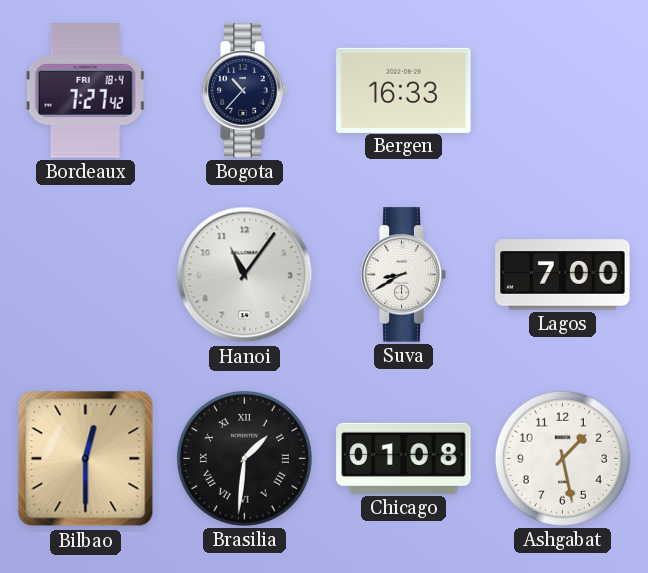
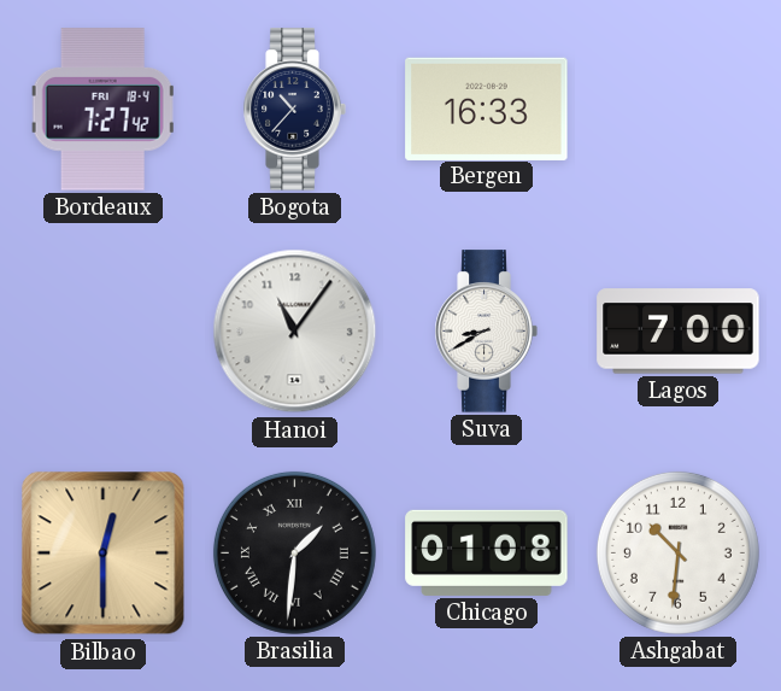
Ashgabat: 1:28 -> 10:31
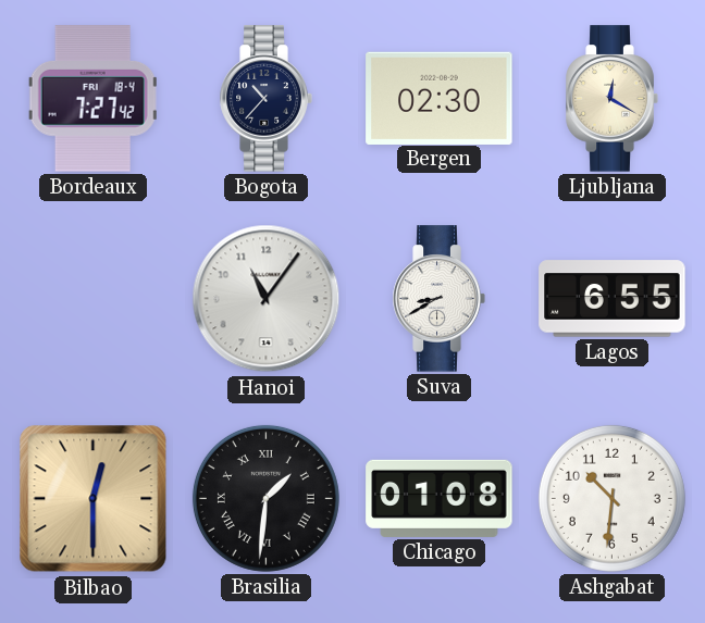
Bergen: 16:33 -> 02:30
Ljubljana: none -> 12:20
Lagos: 7:00 -> 6:55
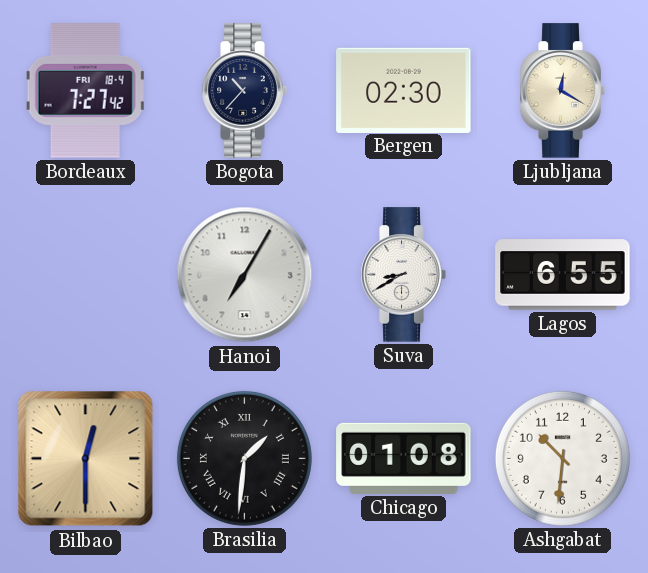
Hanoi: 11:06 -> 7:05
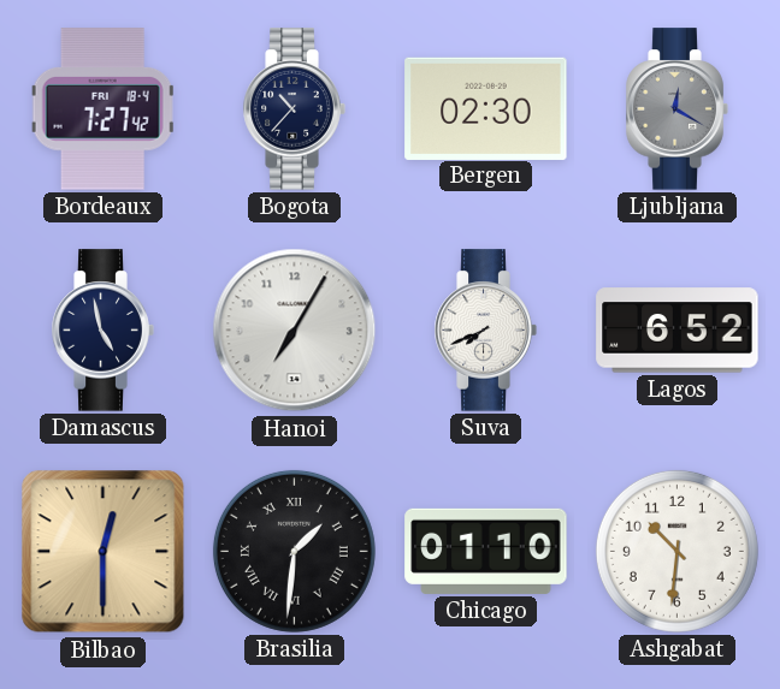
Ljubljana dial: cream -> grey
Damascus: none -> 4:58
Suva: 8:40 -> 7:41
Lagos: 6:55 -> 6:52
Chicago: 01:08 -> 01:10
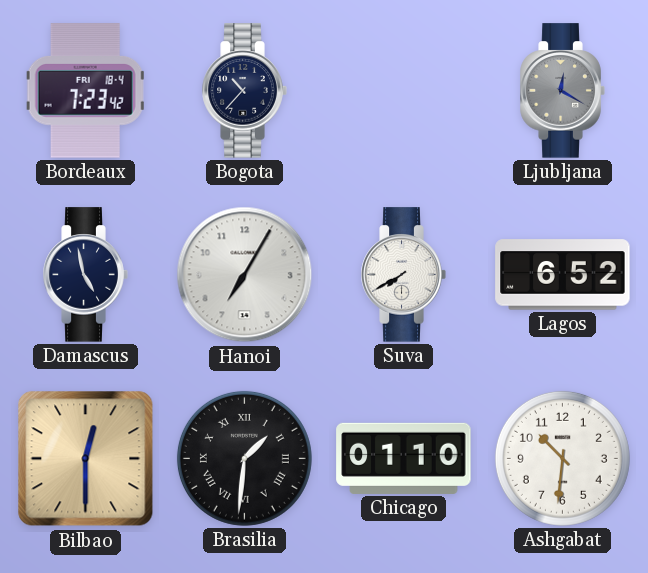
Bordeaux: 7:27 -> 7:23
Bergen: 02:30 -> none
Suva: 7:41 -> 7:40
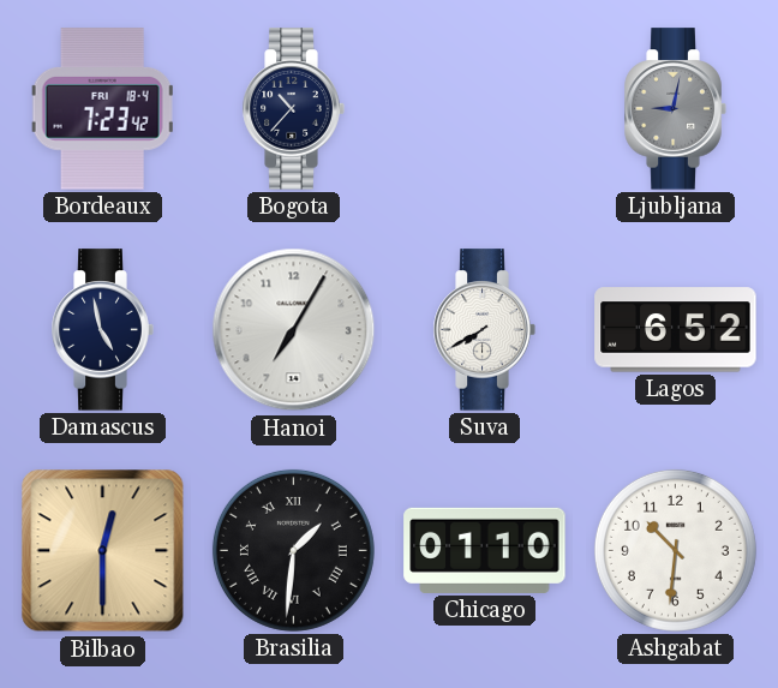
Ljubljana: 12:20 -> 9:02
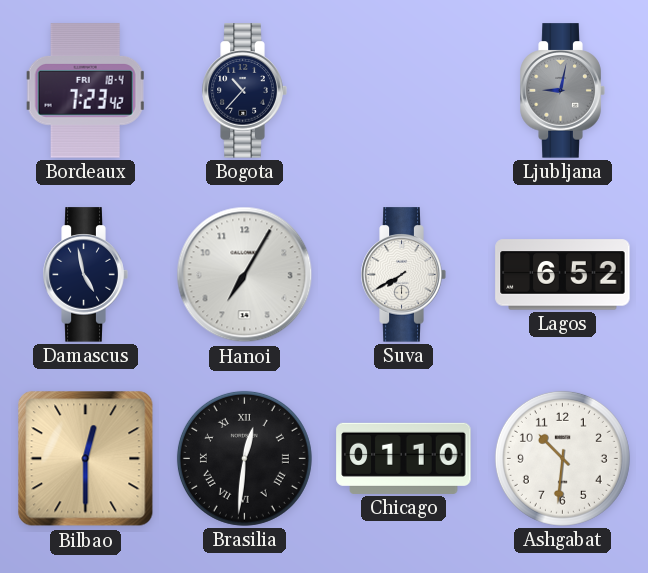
Brasilia: 1:31 -> 12:31
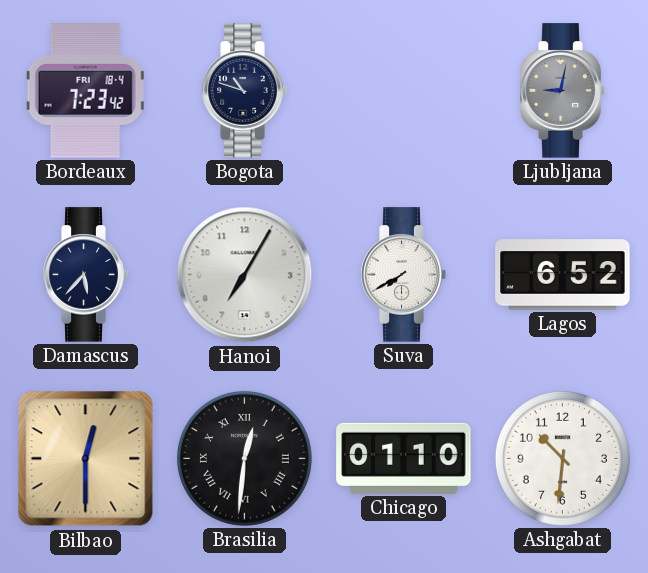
Bogota: 10:37 -> 10:48
Damascus: 4:58 -> 5:37
